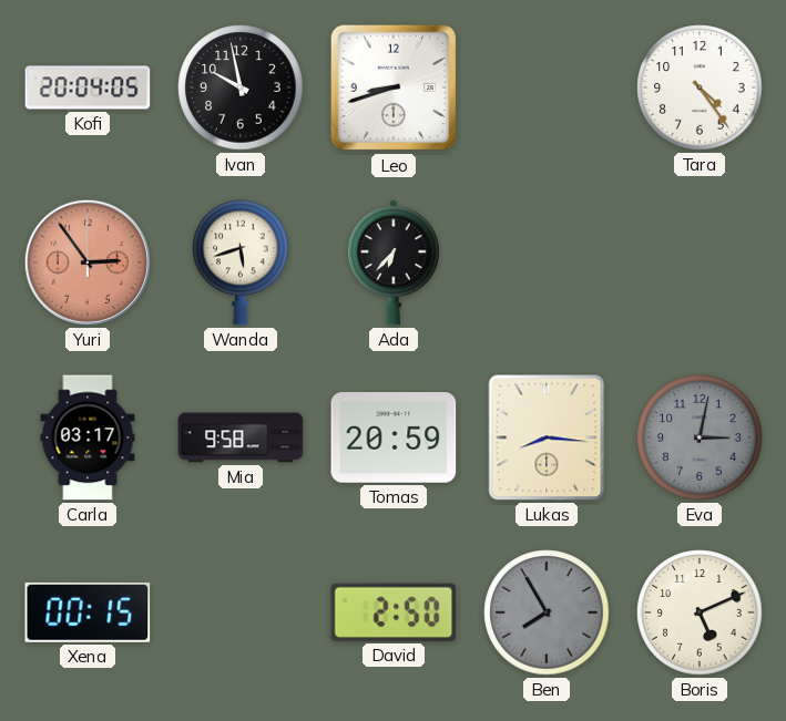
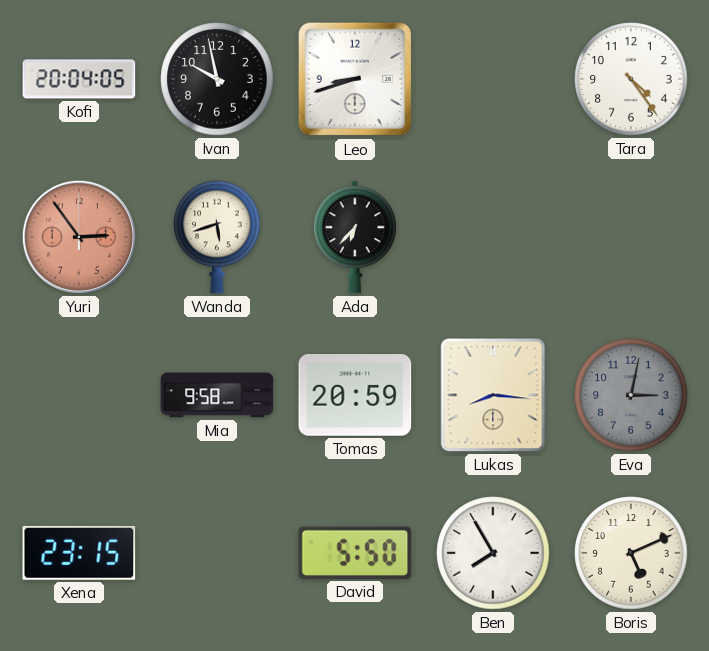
Carla: 03:17 -> none
Xena: 00:15 -> 23:15
David: 2:50 -> 5:50
Ben dial: grey -> white
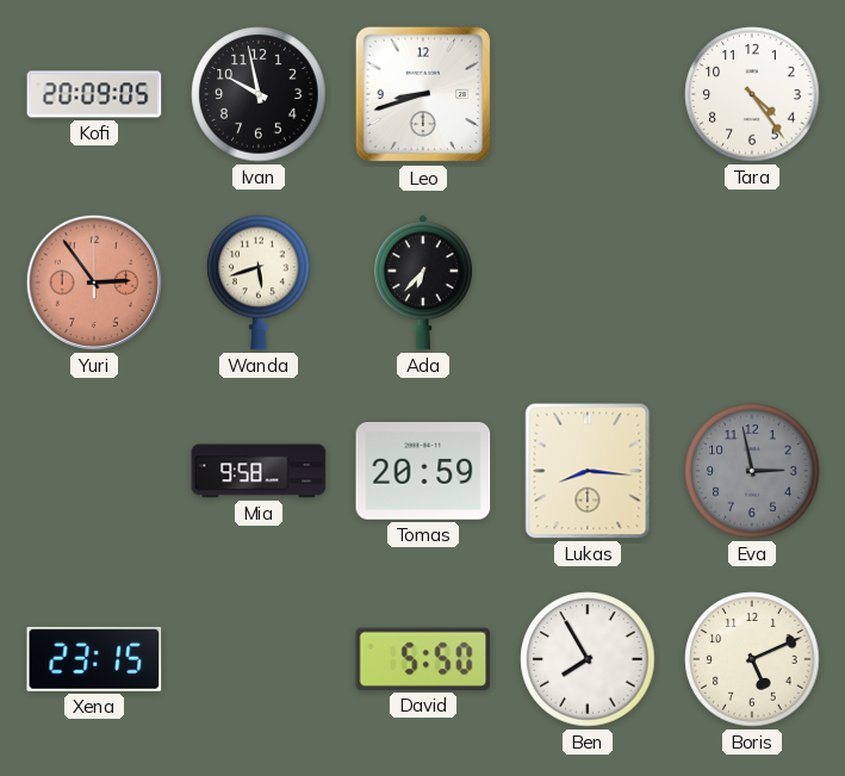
Kofi: 20:04 -> 20:09
Eva: 3:02 -> 2:58
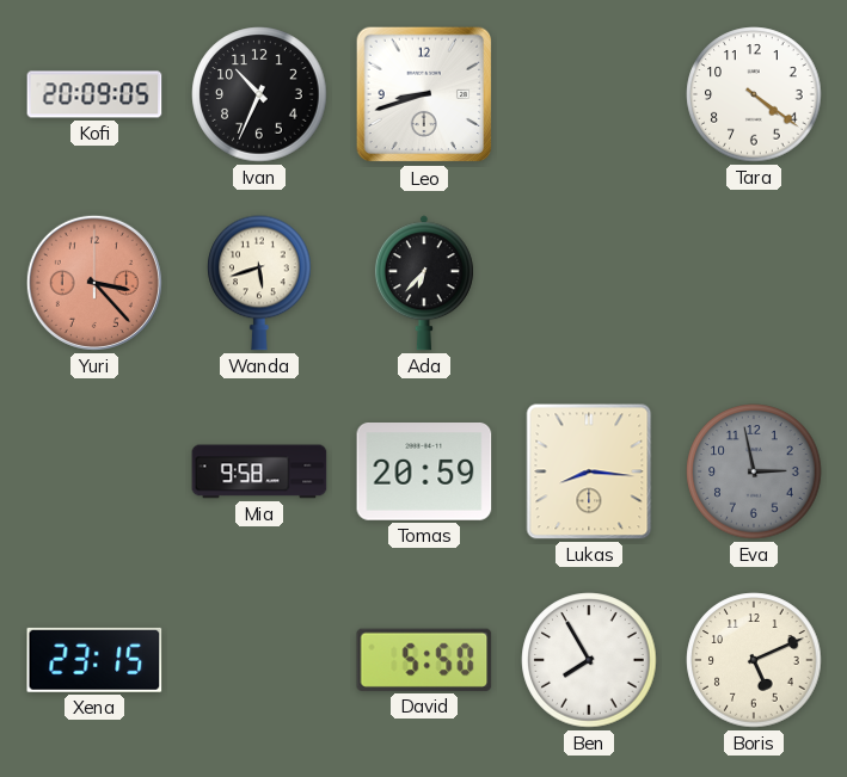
Ivan: 9:58 -> 10:34
Tara: 4:24 -> 4:21
Yuri: 2:54 -> 3:23
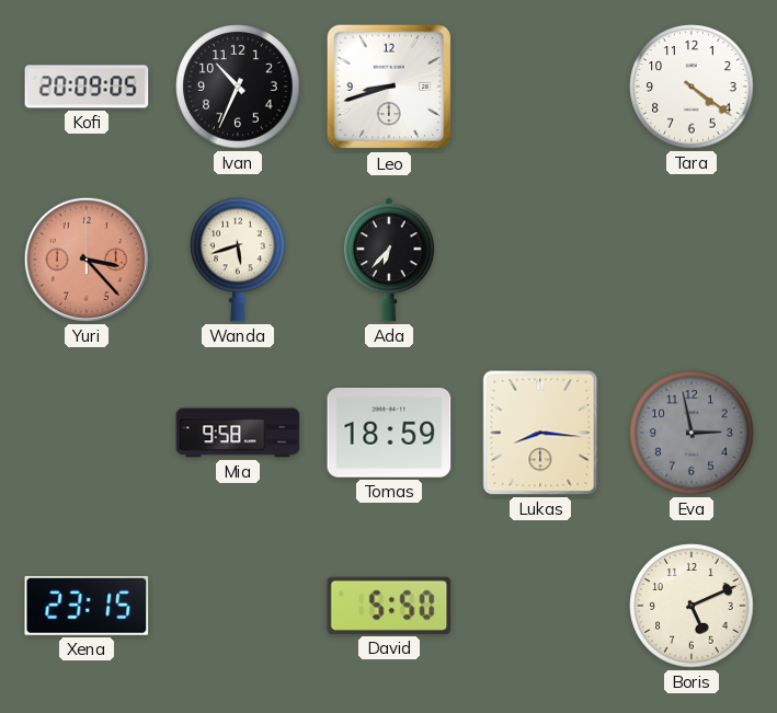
Tomas: 20:59 -> 18:59
Ben: 7:55 -> none
